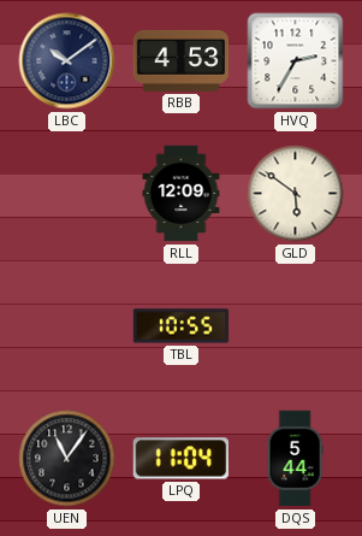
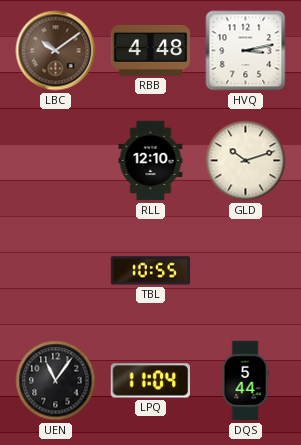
LBC dial: navy -> brown
RBB: 4:53 -> 4:48
HVQ: 2:35 -> 3:13
RLL: 12:09 -> 12:10
GLD: 5:51 -> 10:12
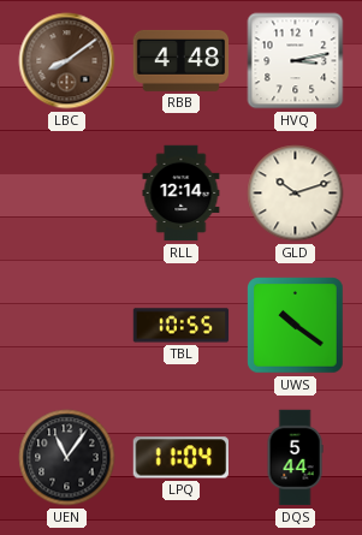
LBC: 10:09 -> 8:09
RLL: 12:10 -> 12:14
UWS: none -> 10:21
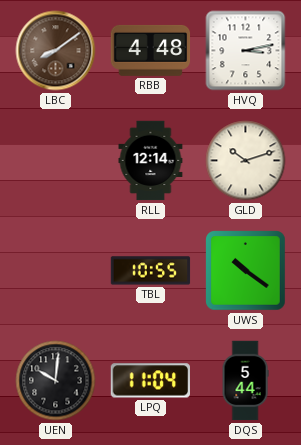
UEN: 11:06 -> 10:01
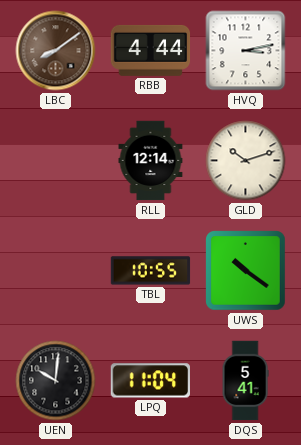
RBB: 4:48 -> 4:44
DQS: 5:44 -> 5:41
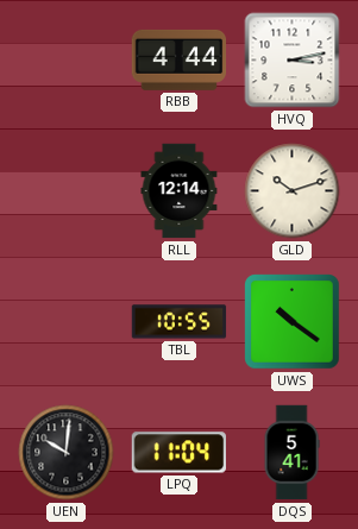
LBC: 8:09 -> none
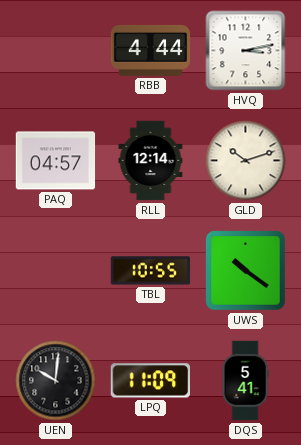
PAQ: none -> 04:57
LPQ: 11:04 -> 11:09
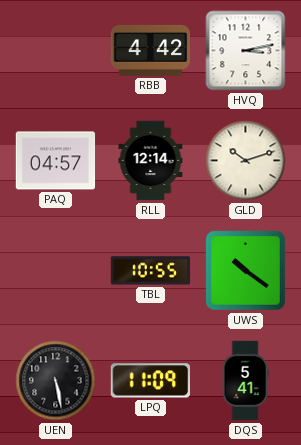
RBB: 4:44 -> 4:42
UEN: 10:01 -> 5:28
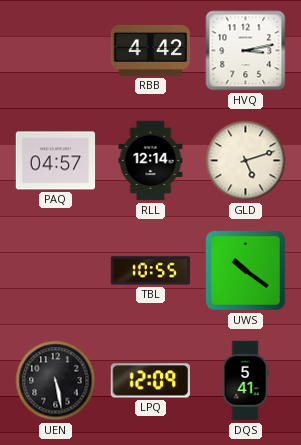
GLD: 10:12 -> 5:12
LPQ: 11:09 -> 12:09
